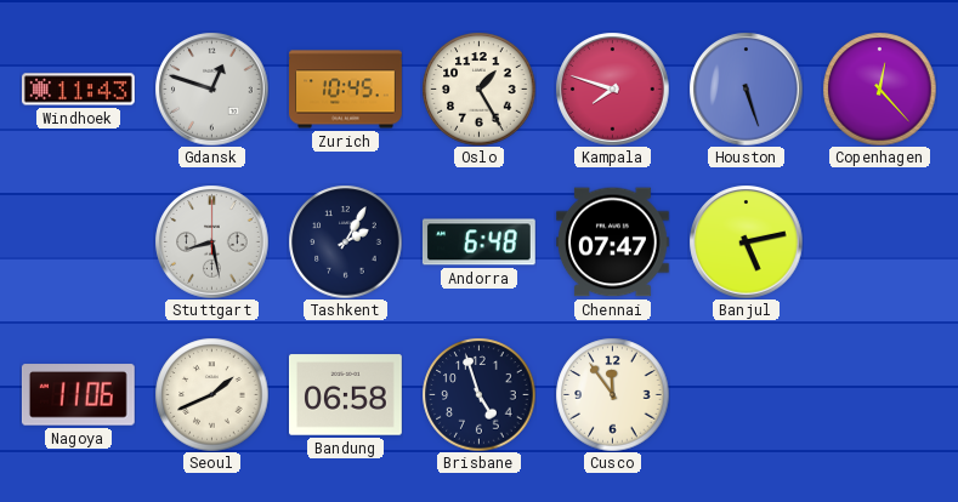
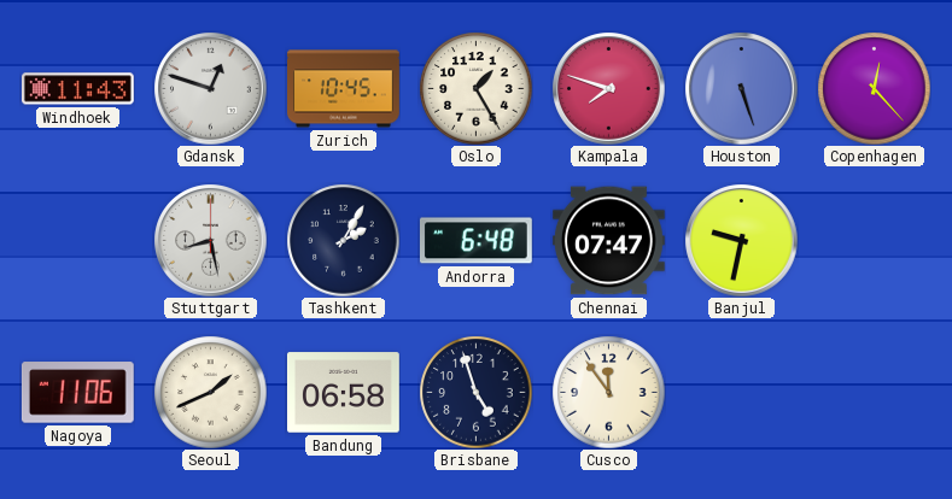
Banjul: 5:13 -> 9:32
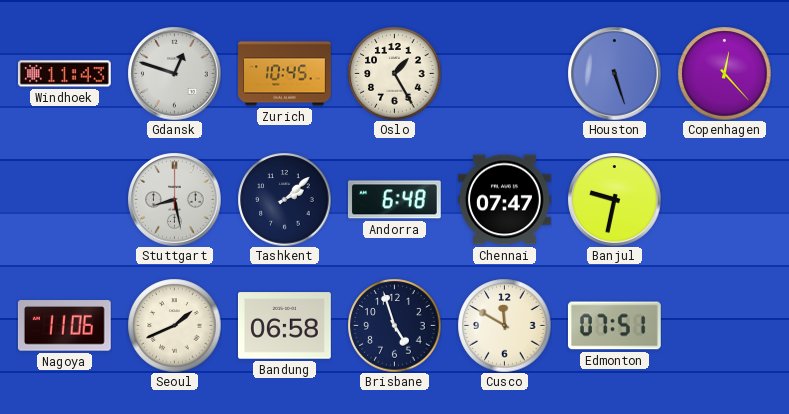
Kampala: 7:48 -> none
Tashkent: 2:05 -> 2:08
Cusco: 11:54 -> 11:50
Edmonton: none -> 07:51
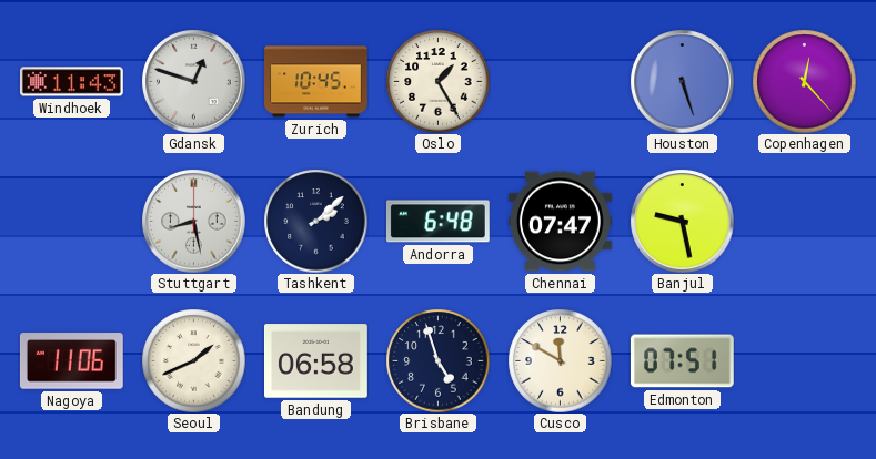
Banjul: 9:32 -> 9:28
